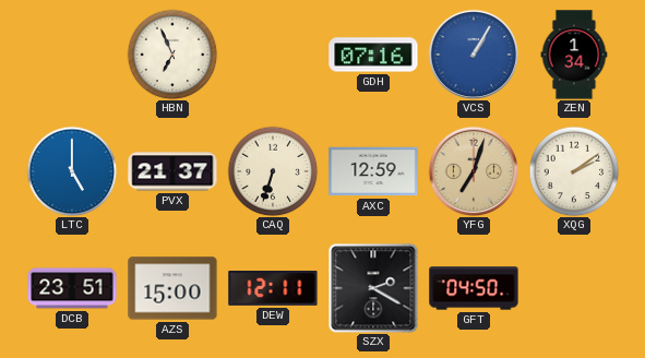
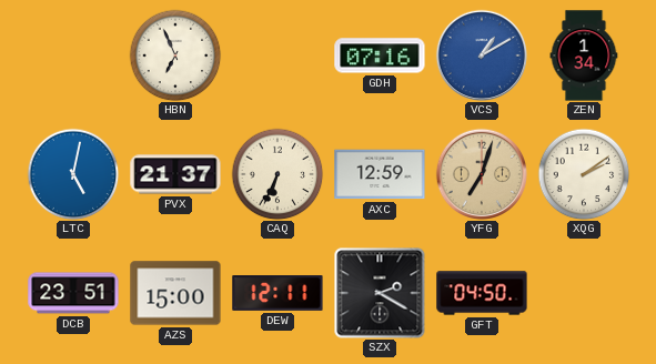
VCS: 1:05 -> 1:10
LTC: 5:00 -> 5:02
CAQ: 6:33 -> 6:34
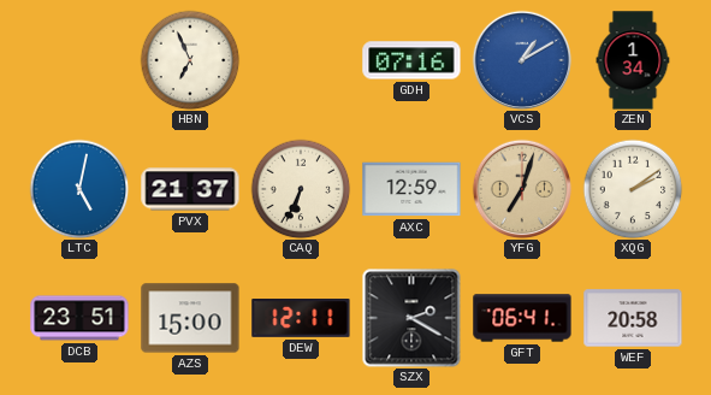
GFT: 04:50 -> 06:41
WEF: none -> 20:58
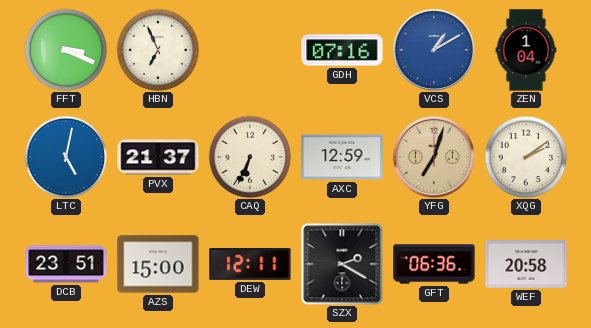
FFT: none -> 3:19
ZEN: 1:34 -> 1:04
GFT: 06:41 -> 06:36
